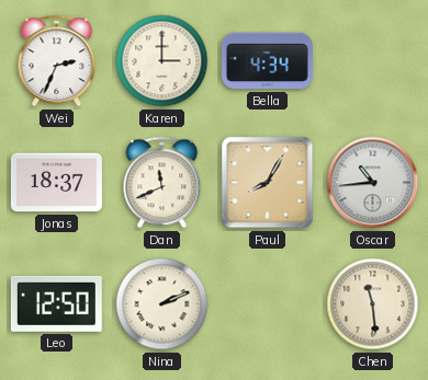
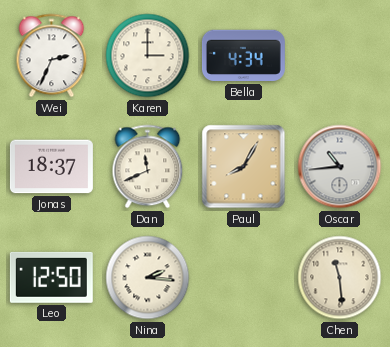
Nina: 2:11 -> 2:16
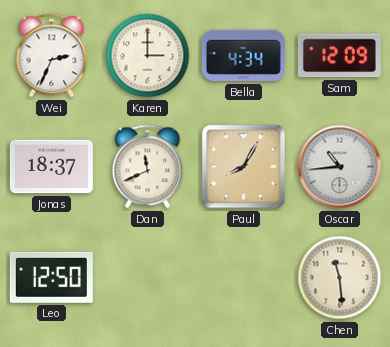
Sam: none -> 12:09
Nina: 2:16 -> none
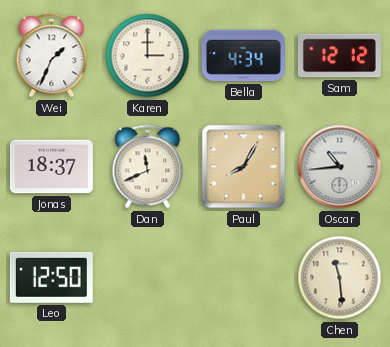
Wei: 2:34 -> 1:34
Sam: 12:09 -> 12:12
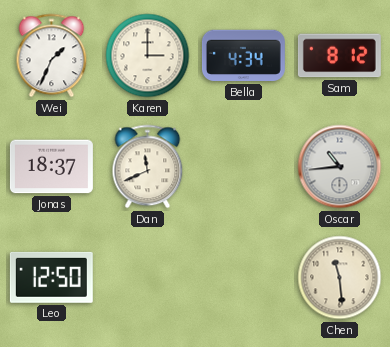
Sam: 12:12 -> 8:12
Paul: 8:05 -> none
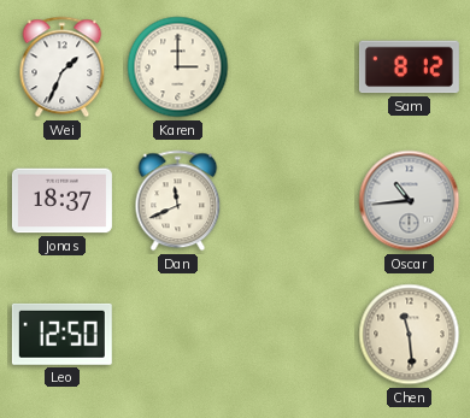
Bella: 4:34 -> none
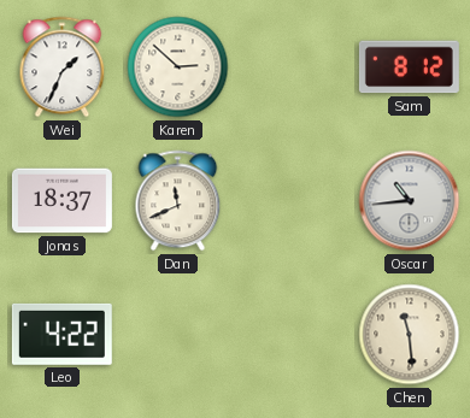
Karen: 3:00 -> 2:52
Leo: 12:50 -> 4:22
